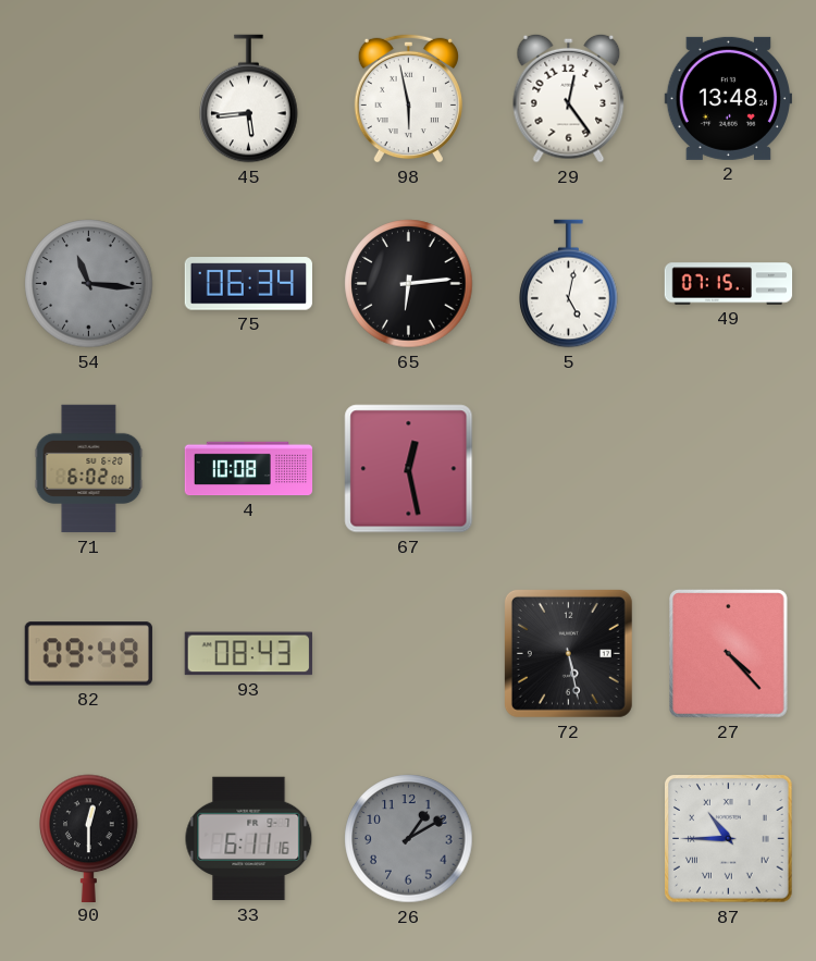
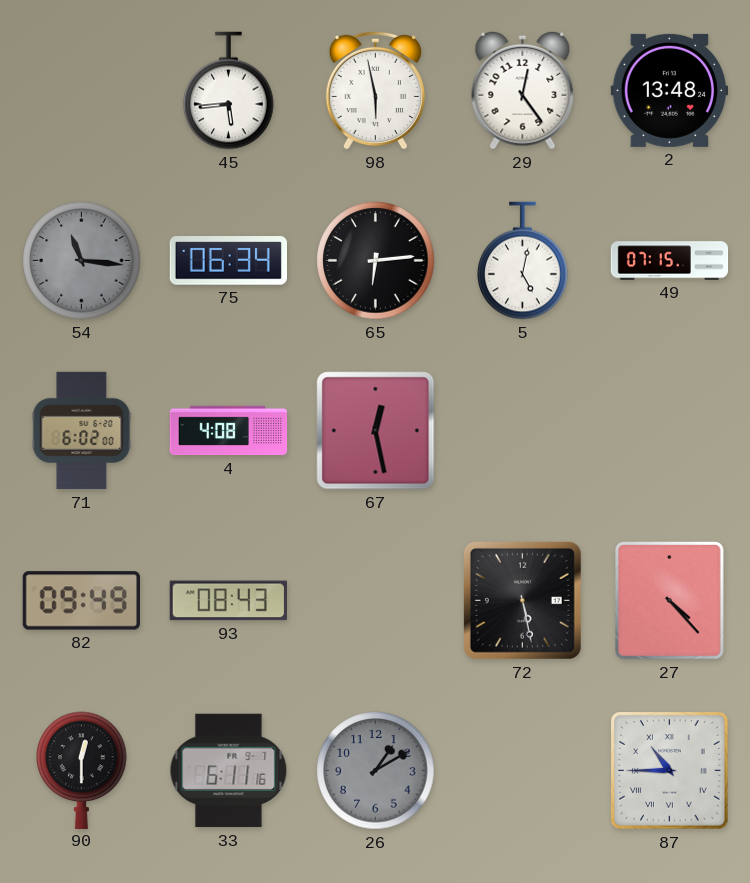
4: 10:08 -> 4:08
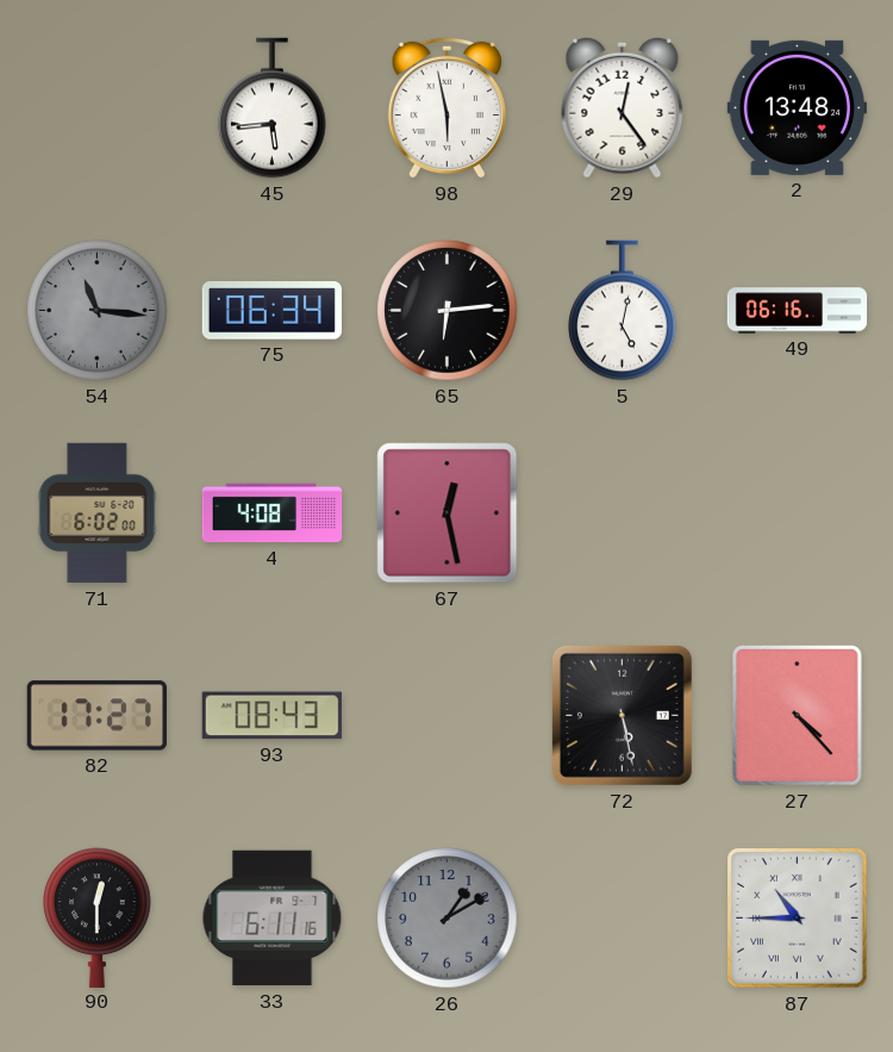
49: 07:15 -> 06:16
82: 09:49 -> 17:27
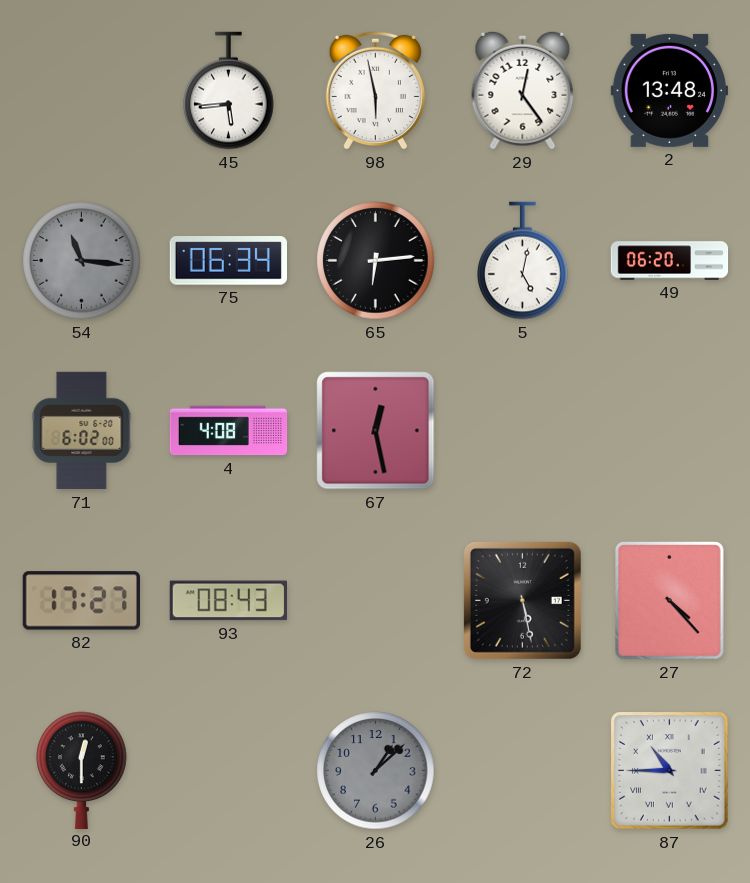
49: 06:16 -> 06:20
33: 6:11 -> none
26: 1:10 -> 1:08
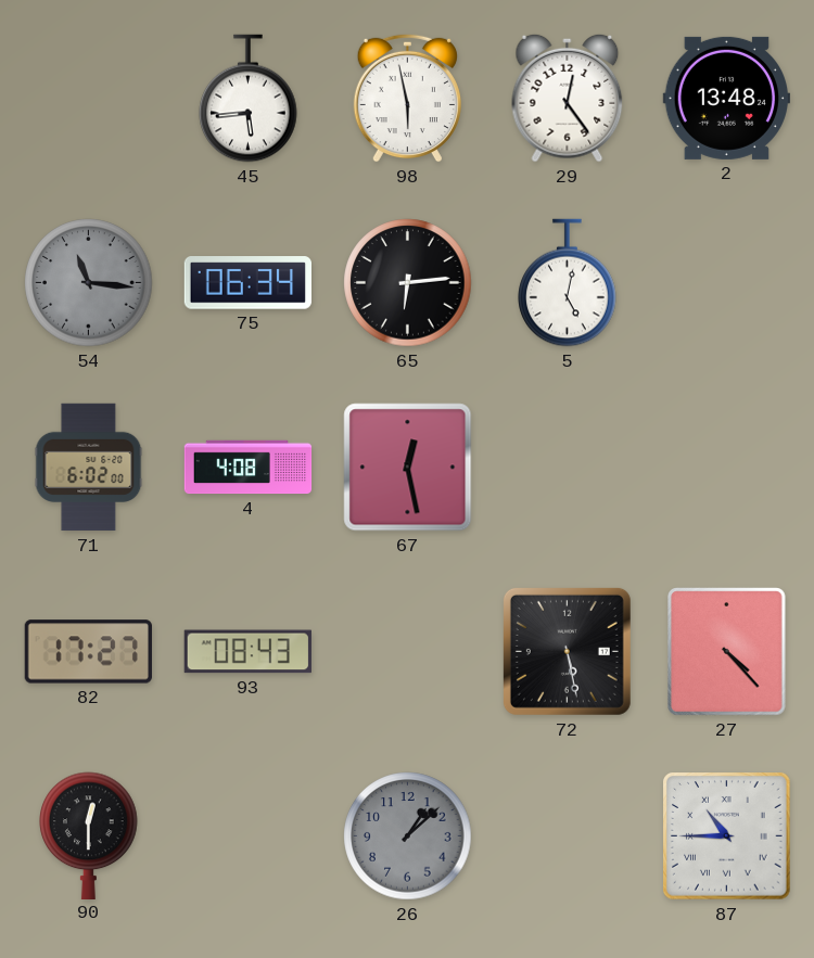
49: 06:20 -> none
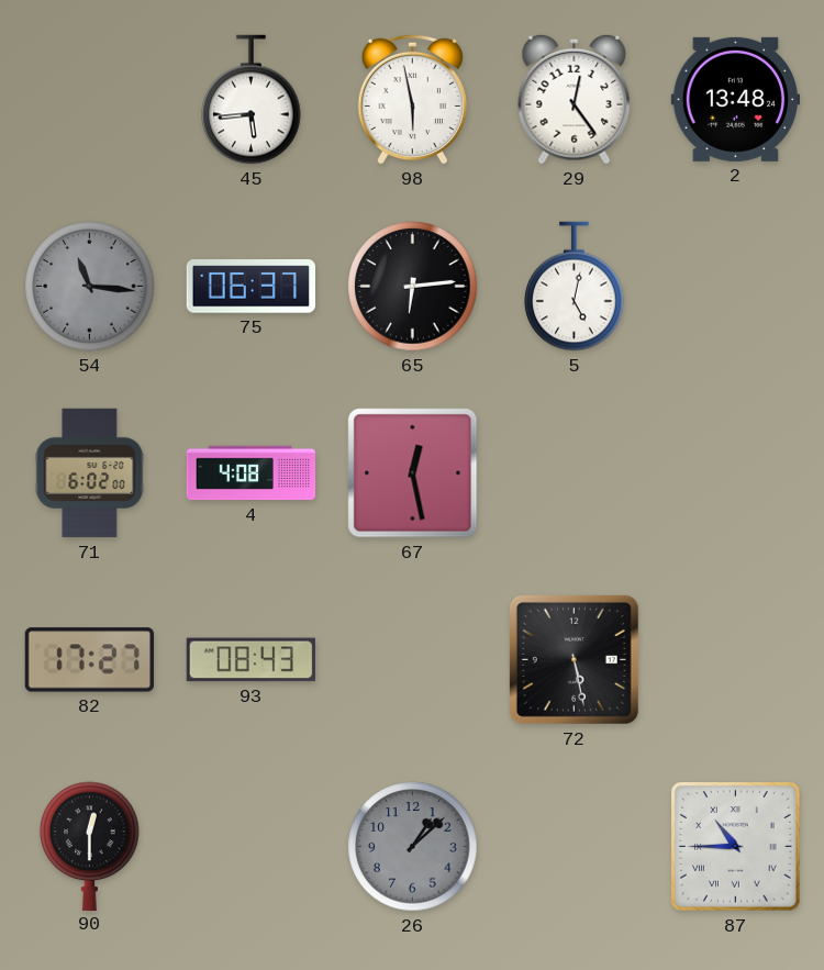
75: 06:34 -> 06:37
27: 4:23 -> none
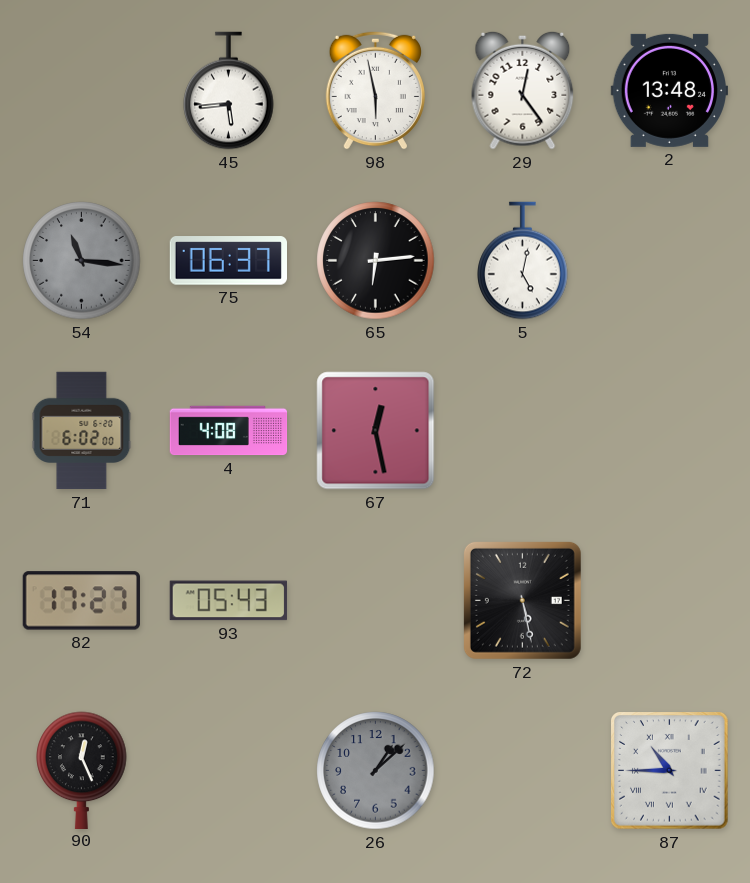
93: 08:43 -> 05:43
90: 12:30 -> 12:26
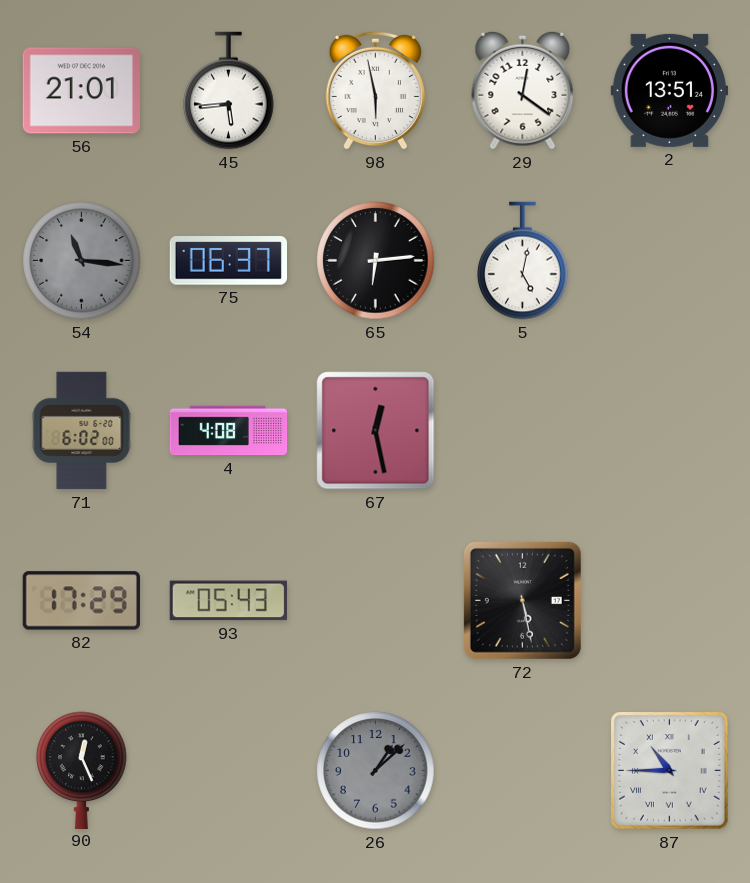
56: none -> 21:01
29: 12:24 -> 12:21
2: 13:48 -> 13:51
82: 17:27 -> 17:29
